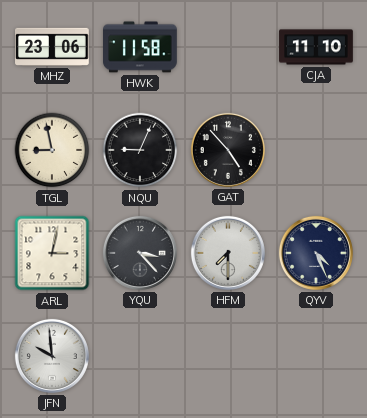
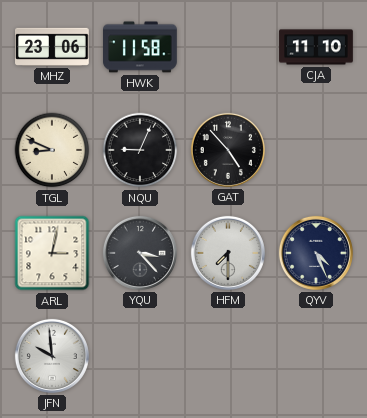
TGL: 8:58 -> 8:49
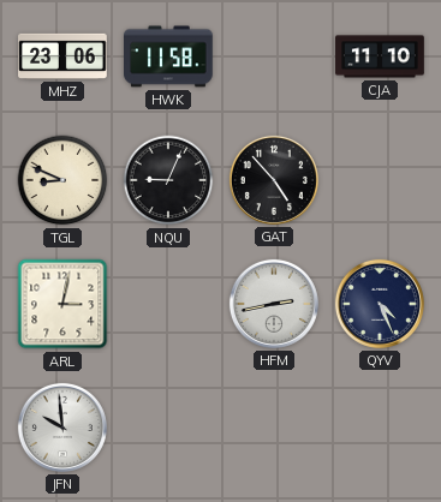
YQU: 3:23 -> none
HFM: 7:30 -> 2:43
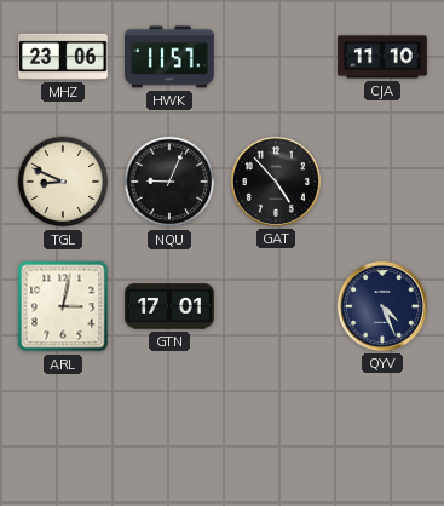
HWK: 11:58 -> 11:57
GTN: none -> 17:01
HFM: 2:43 -> none
JFN: 9:59 -> none
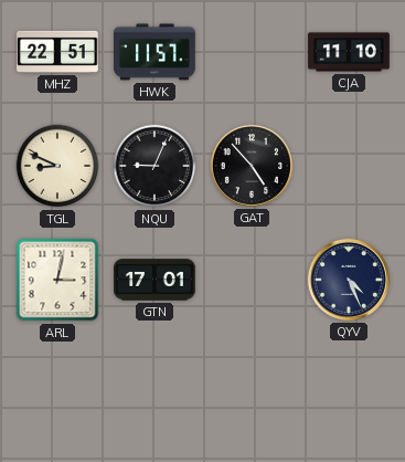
MHZ: 23:06 -> 22:51
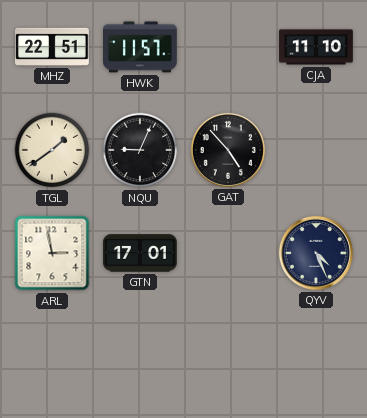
TGL: 8:49 -> 1:39
ARL: 3:02 -> 2:58
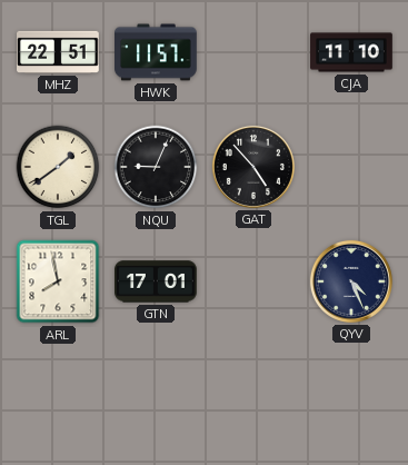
ARL: 2:58 -> 7:58
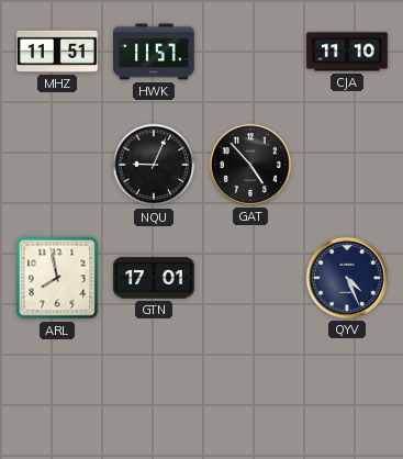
MHZ: 22:51 -> 11:51
TGL: 1:39 -> none
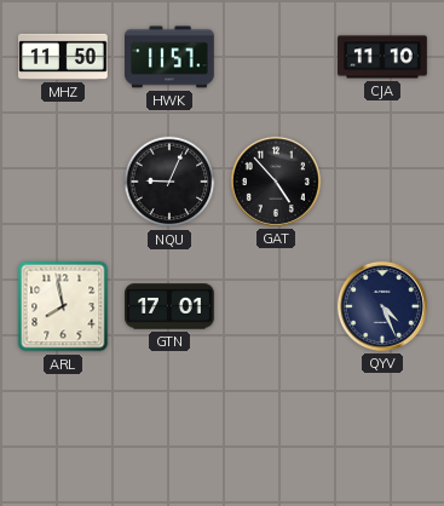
MHZ: 11:51 -> 11:50
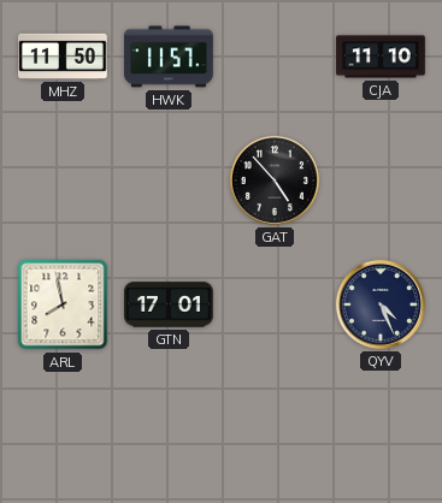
NQU: 9:04 -> none
